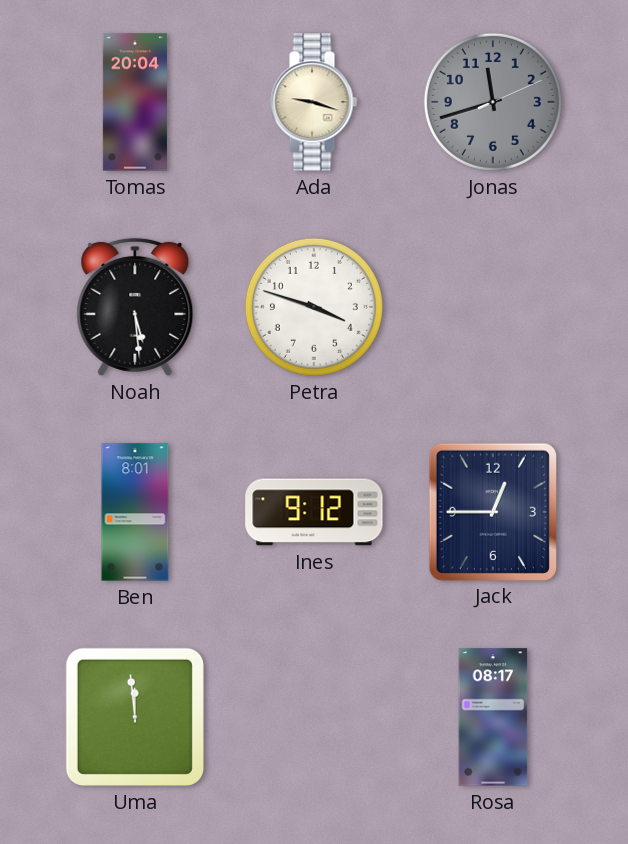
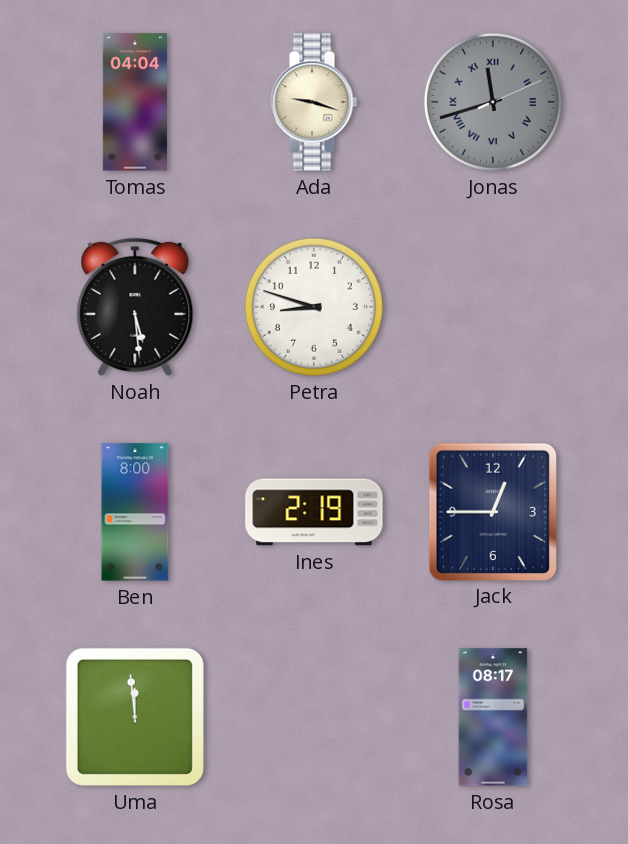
Tomas: 20:04 -> 04:04
Jonas numerals: Arabic -> Roman
Petra: 3:48 -> 8:48
Ben: 8:01 -> 8:00
Ines: 9:12 -> 2:19
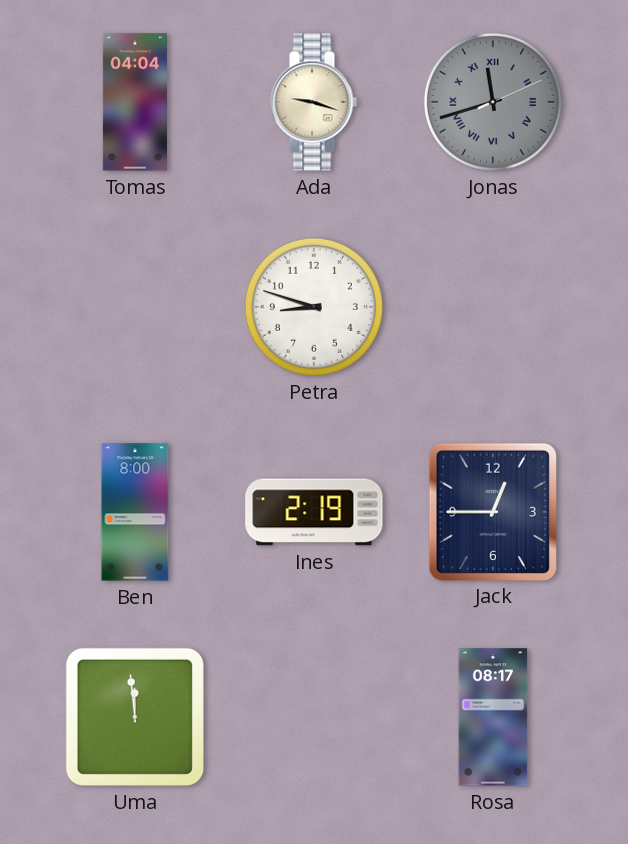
Noah: 5:29 -> none
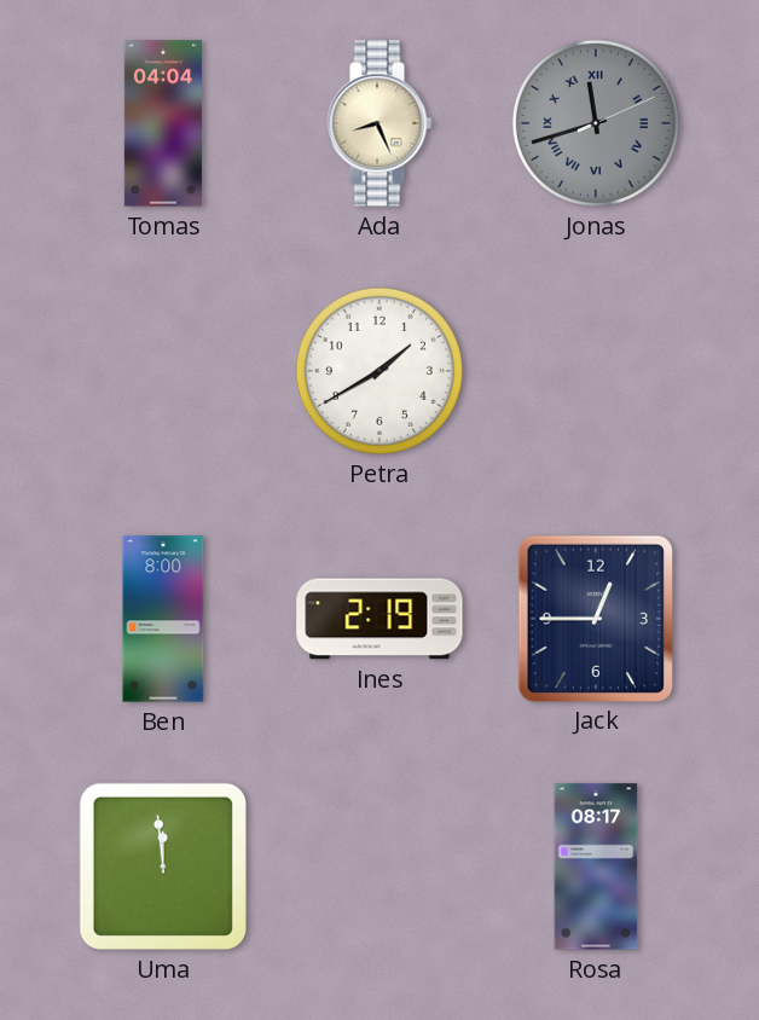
Ada: 9:18 -> 8:26
Petra: 8:48 -> 1:40
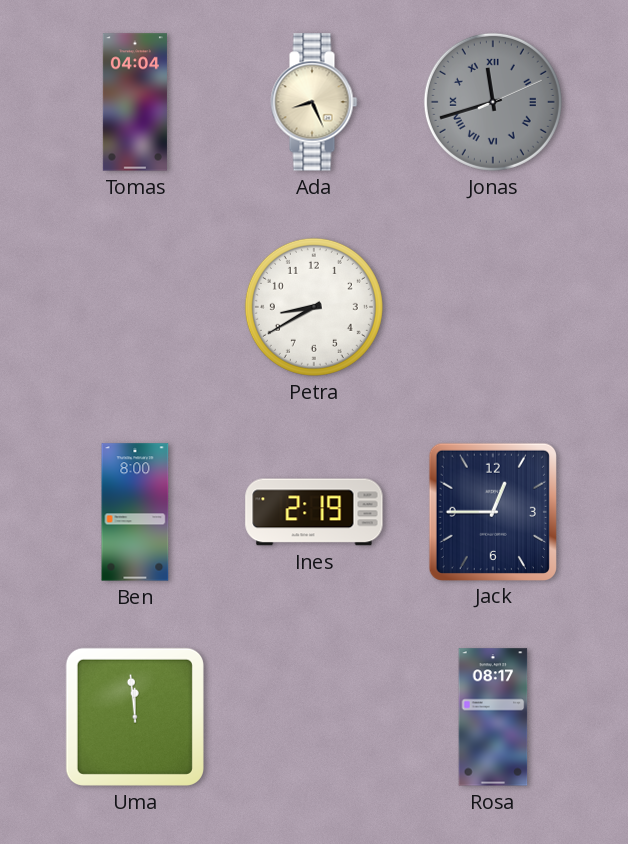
Petra: 1:40 -> 8:40
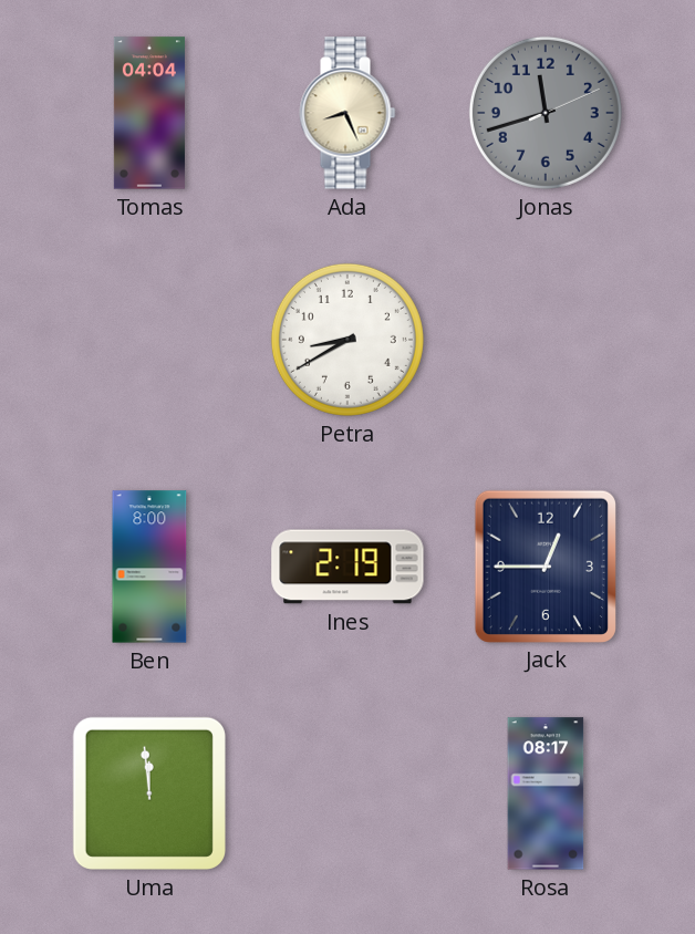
Jonas numerals: Roman -> Arabic
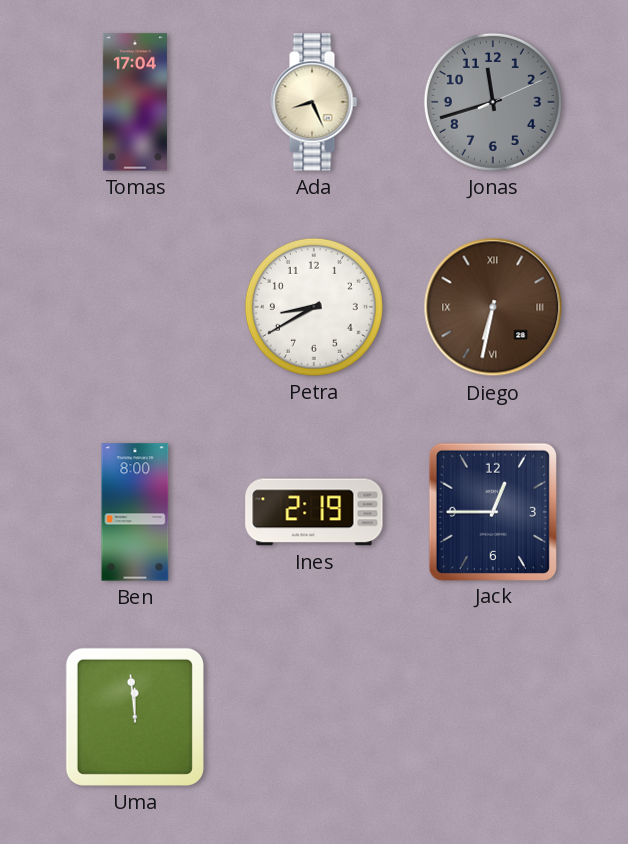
Tomas: 04:04 -> 17:04
Diego: none -> 6:32
Rosa: 08:17 -> none
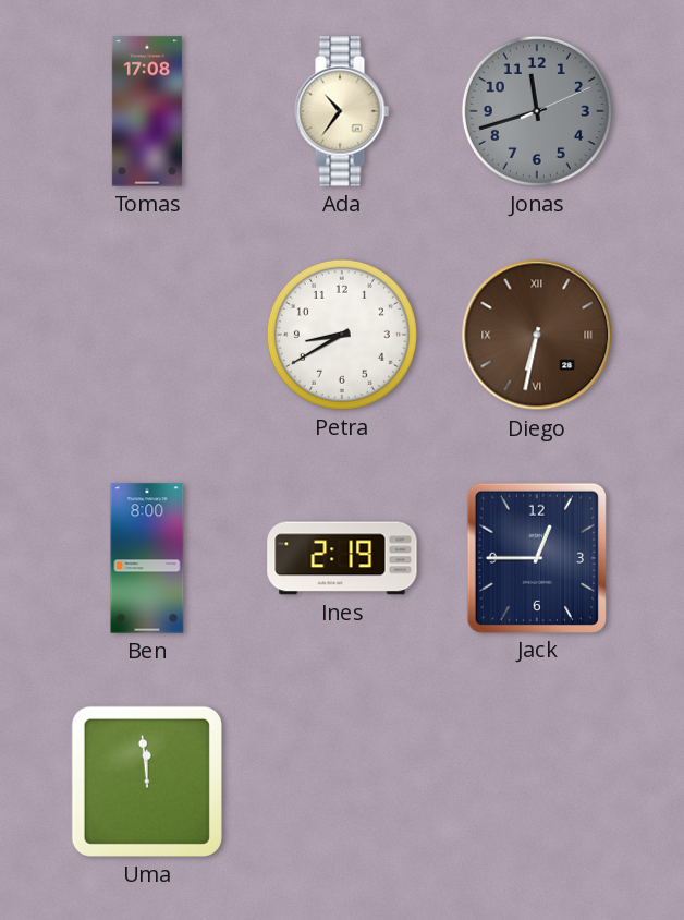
Tomas: 17:04 -> 17:08
Ada: 8:26 -> 10:36
